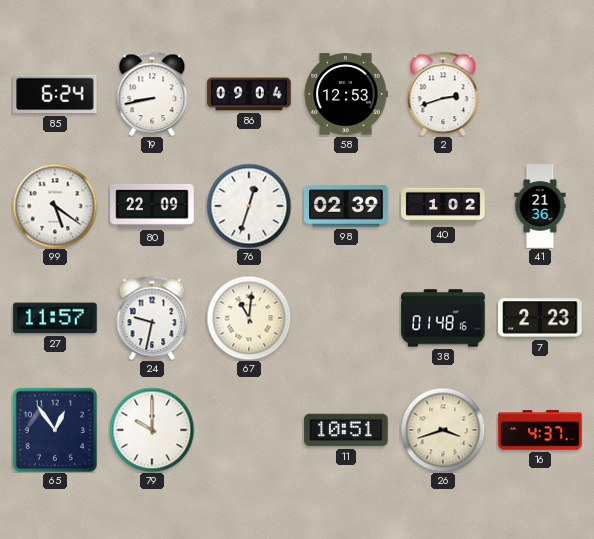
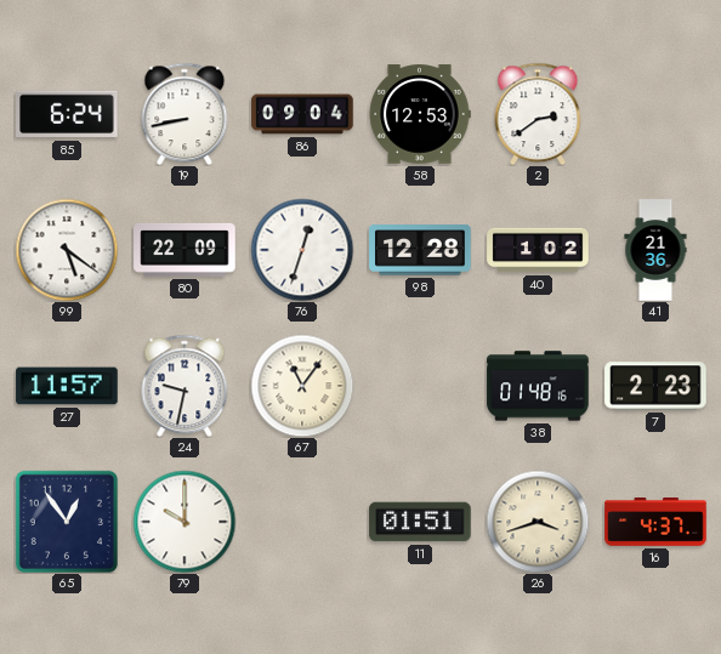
2: 2:42 -> 2:39
98: 02:39 -> 12:28
67: 11:01 -> 11:06
11: 10:51 -> 01:51
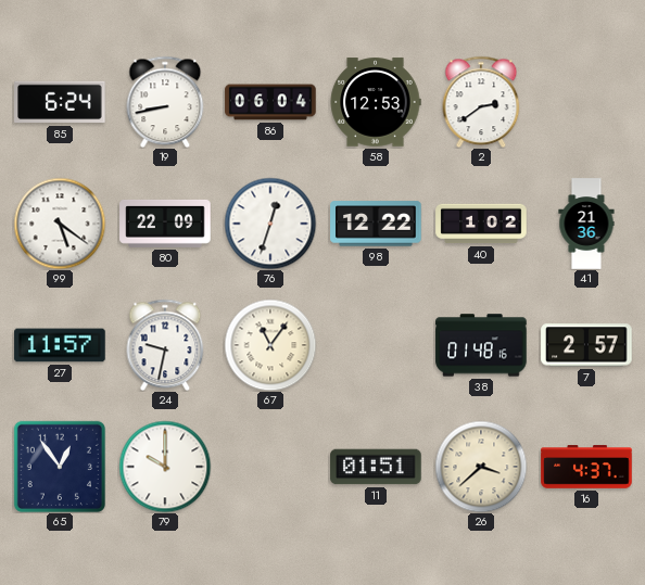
86: 09:04 -> 06:04
98: 12:28 -> 12:22
7: 2:23 -> 2:57
26: 3:42 -> 3:38
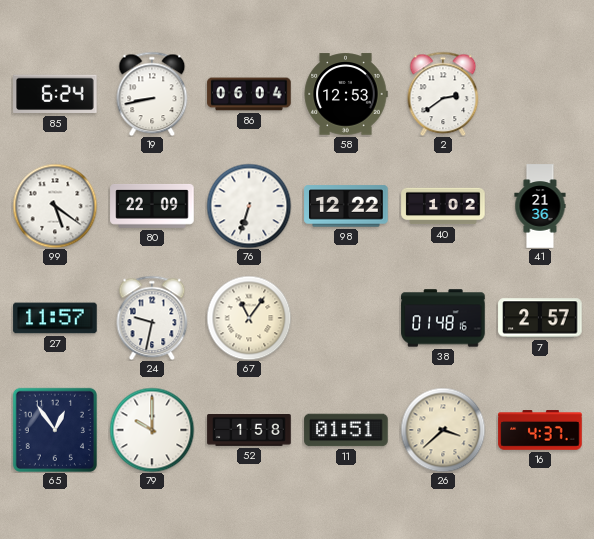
76: 12:33 -> 6:33
52: none -> 1:58
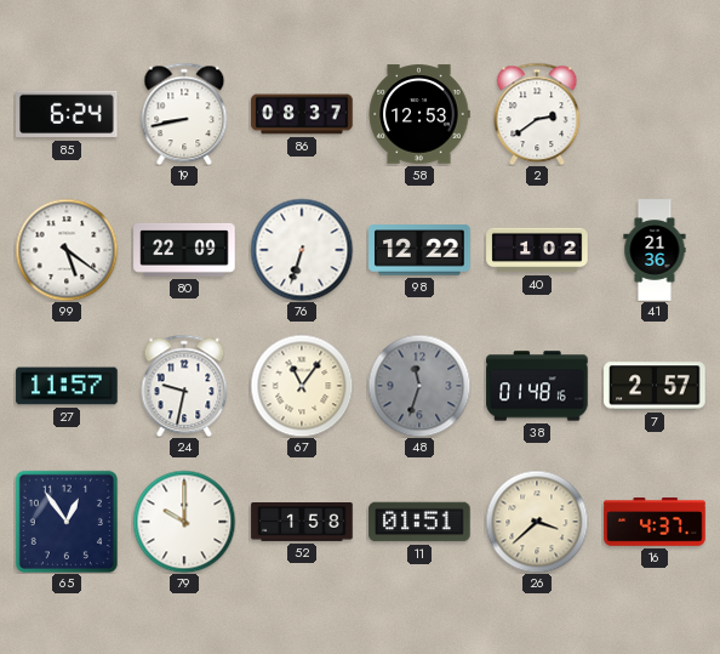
86: 06:04 -> 08:37
48: none -> 11:33
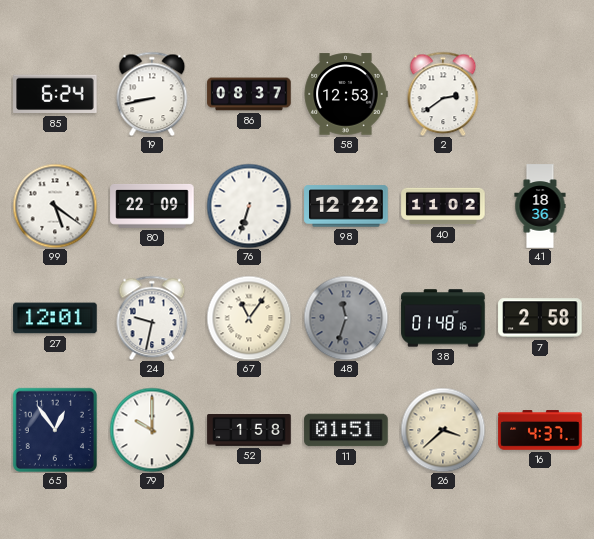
40: 1:02 -> 11:02
41: 21:36 -> 18:36
27: 11:57 -> 12:01
7: 2:57 -> 2:58
